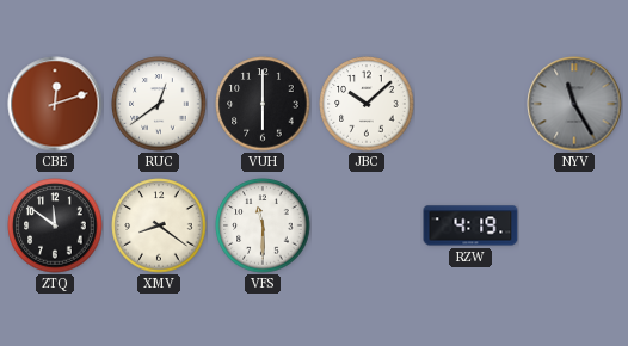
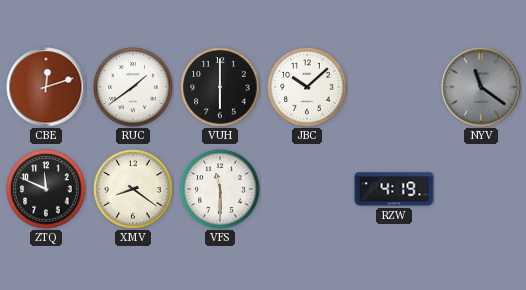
RUC: 12:39 -> 1:39
NYV: 11:25 -> 11:21
ZTQ: 11:51 -> 11:49
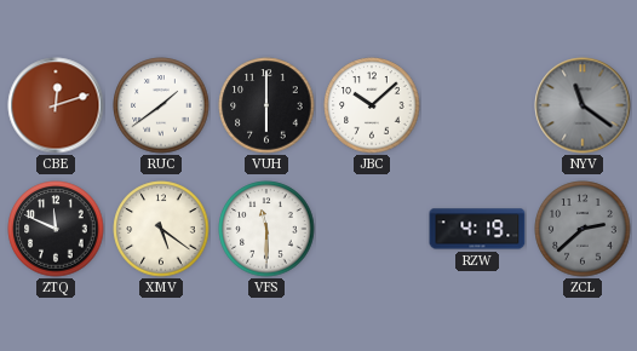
XMV: 8:21 -> 5:21
ZCL: none -> 2:38
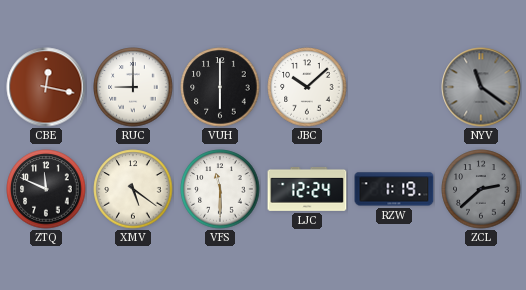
CBE: 12:12 -> 12:17
RUC: 1:39 -> 9:00
LJC: none -> 12:24
RZW: 4:19 -> 1:19
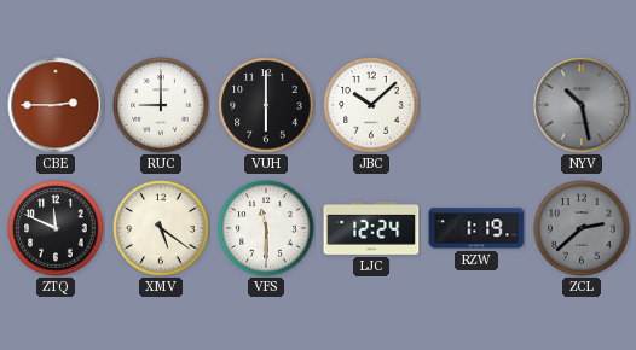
CBE: 12:17 -> 2:45
NYV: 11:21 -> 10:28
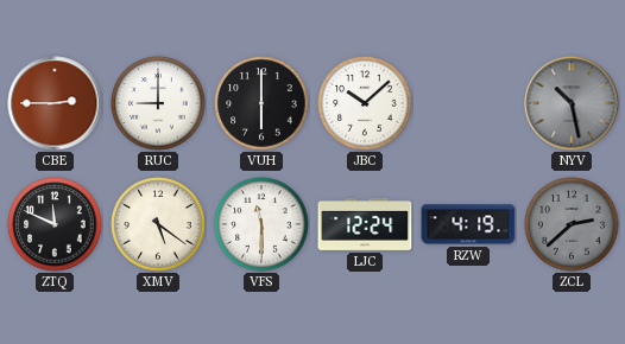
RZW: 1:19 -> 4:19
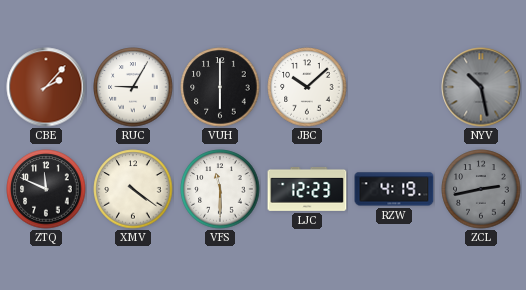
CBE: 2:45 -> 2:07
RUC: 9:00 -> 9:05
XMV: 5:21 -> 4:21
LJC: 12:24 -> 12:23
ZCL: 2:38 -> 2:43
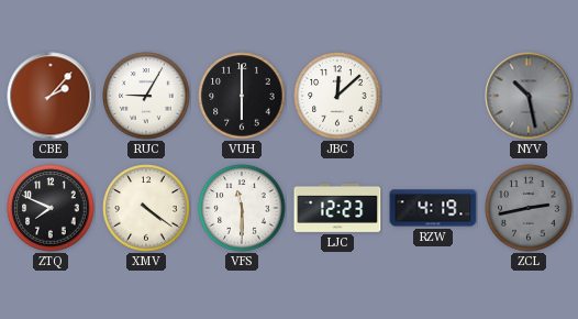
JBC: 10:08 -> 12:08
ZTQ: 11:49 -> 7:49
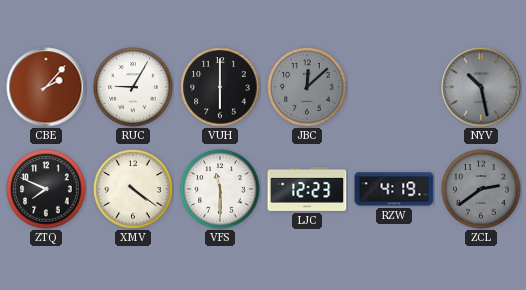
JBC dial: white -> grey
ZCL: 2:43 -> 2:39
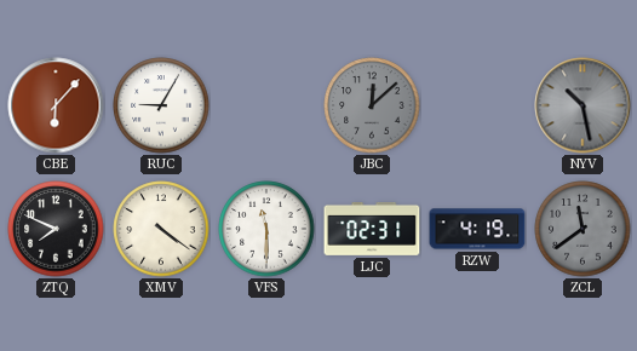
CBE: 2:07 -> 6:07
VUH: 6:00 -> none
LJC: 12:23 -> 02:31
ZCL: 2:39 -> 11:39
